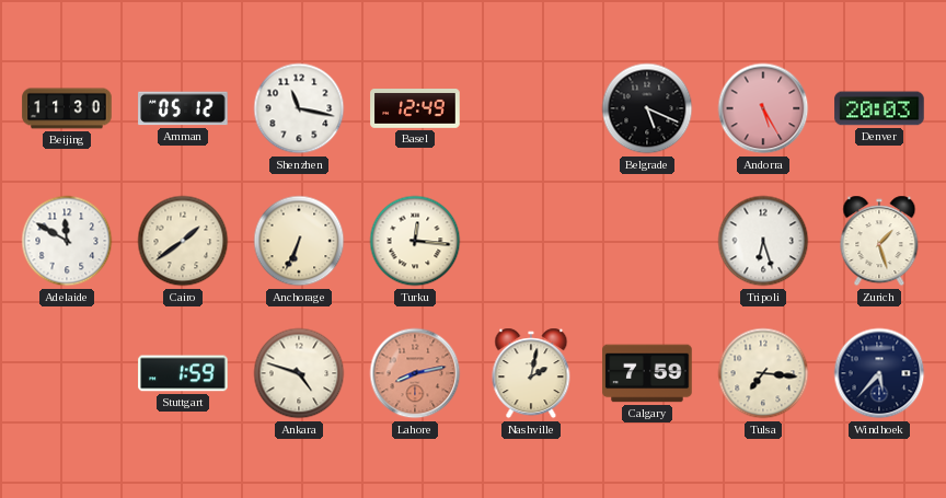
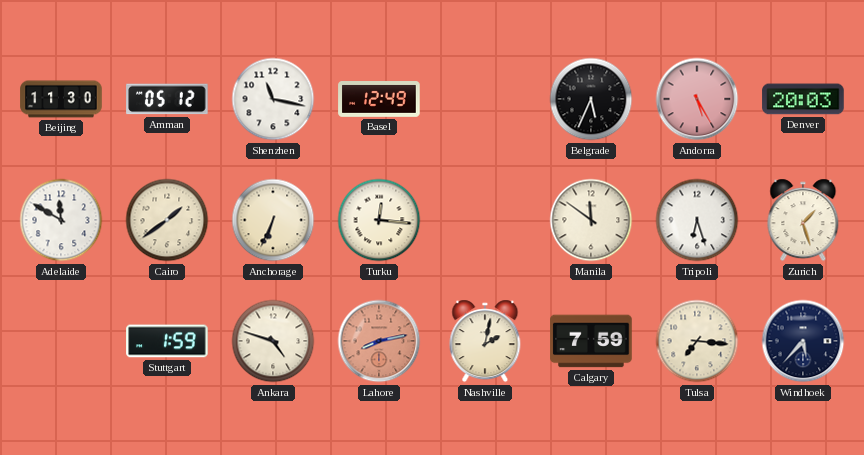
Belgrade: 5:19 -> 5:34
Manila: none -> 11:51
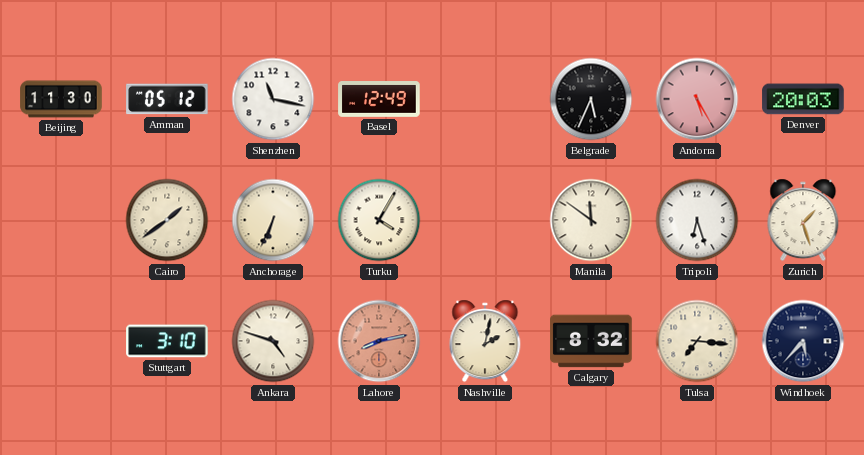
Adelaide: 11:50 -> none
Turku: 12:16 -> 4:05
Stuttgart: 1:59 -> 3:10
Calgary: 7:59 -> 8:32
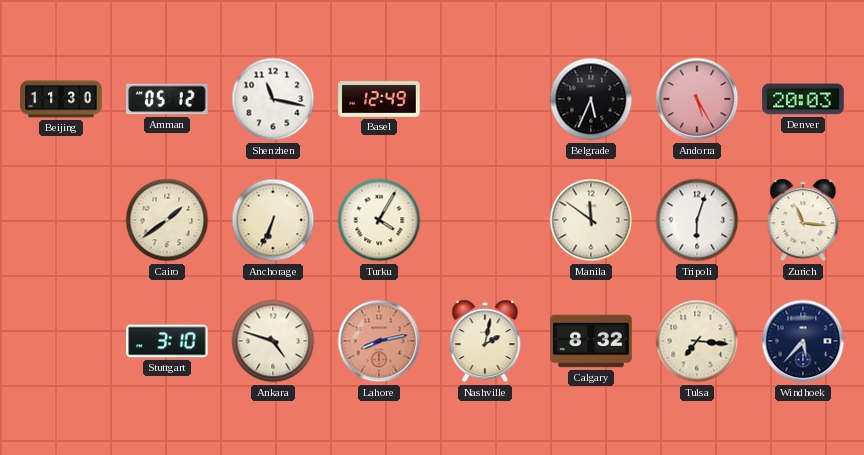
Tripoli: 6:27 -> 6:03
Zurich: 1:27 -> 11:16
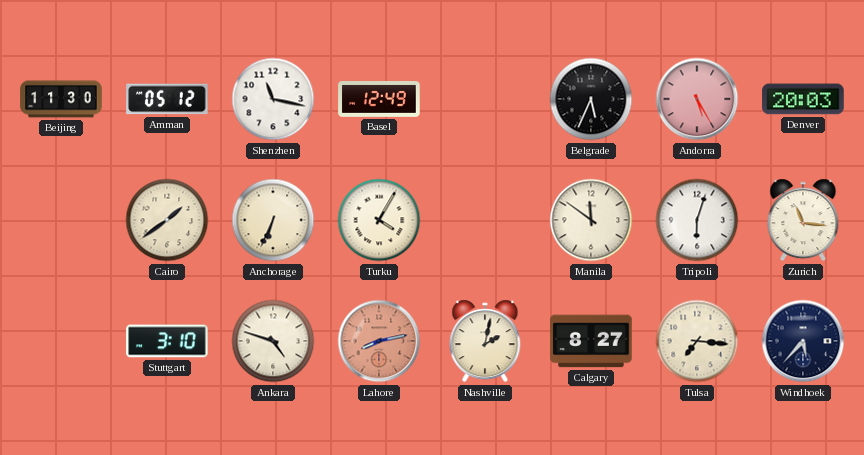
Calgary: 8:32 -> 8:27
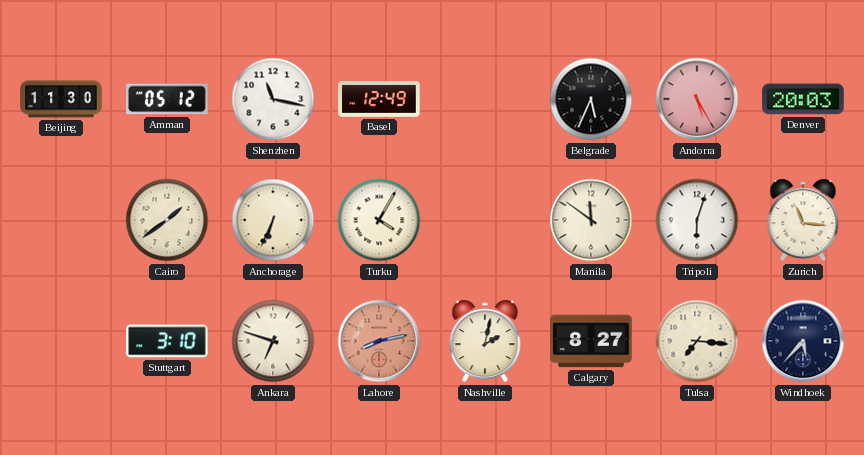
Ankara: 4:48 -> 6:48
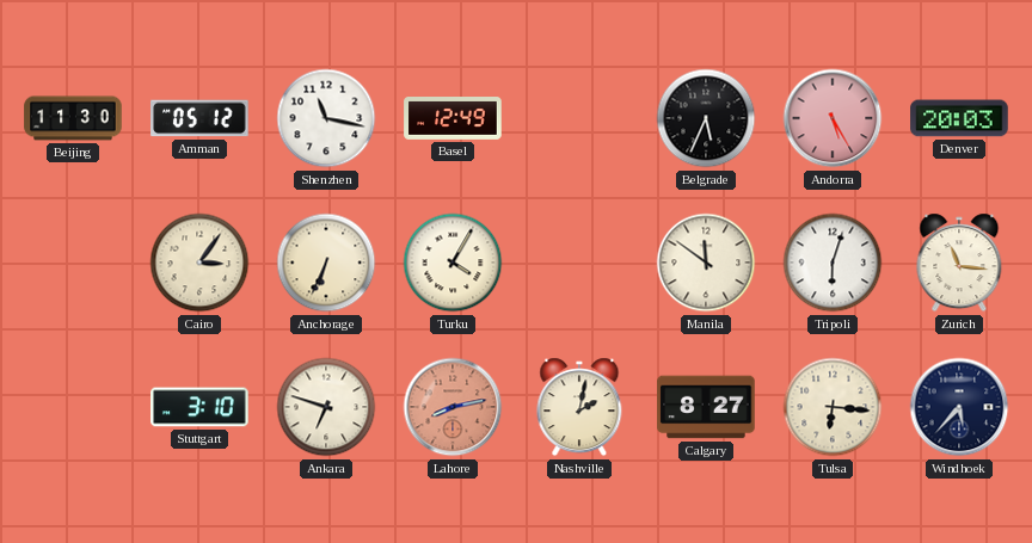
Cairo: 1:39 -> 3:06
Tulsa: 7:16 -> 6:16
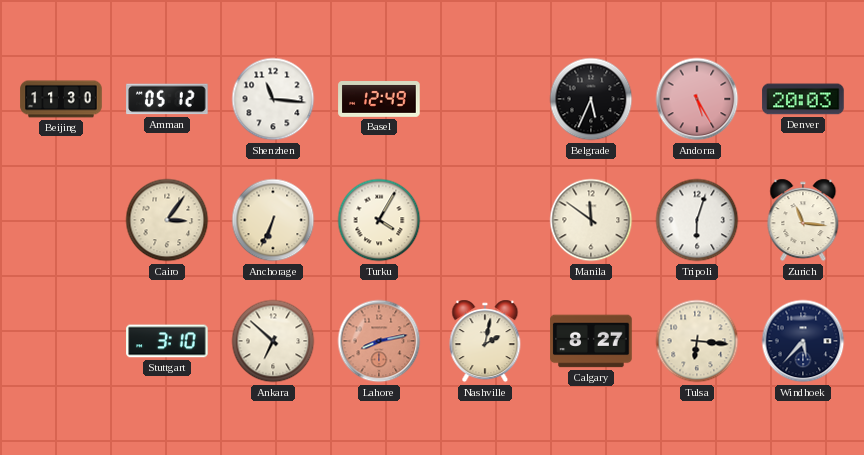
Shenzhen: 11:17 -> 11:16
Ankara: 6:48 -> 6:52
